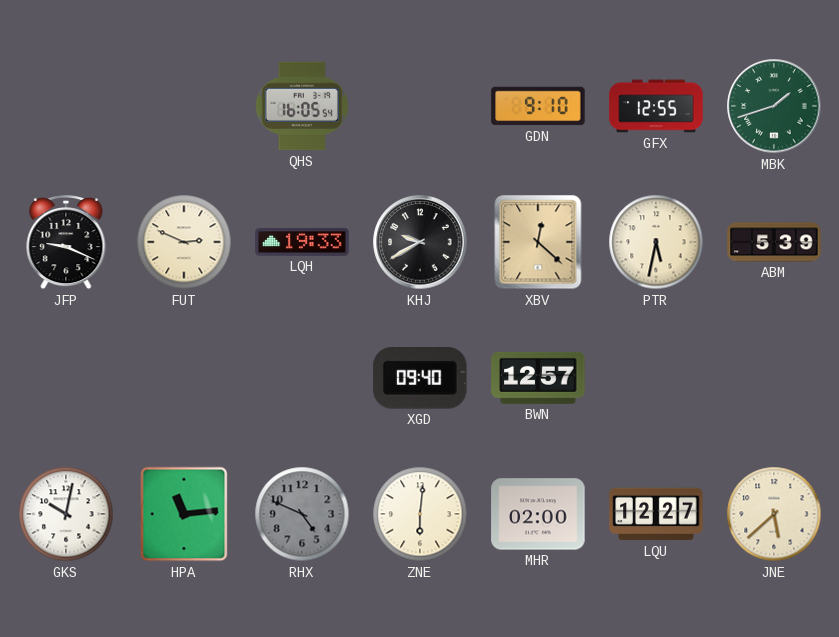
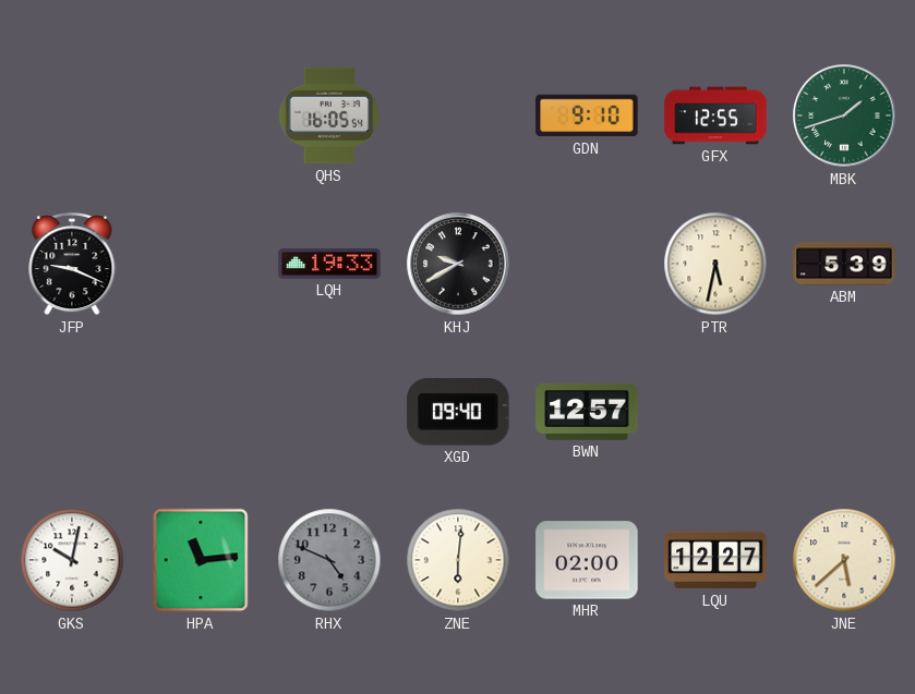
FUT: 2:49 -> none
XBV: 12:22 -> none
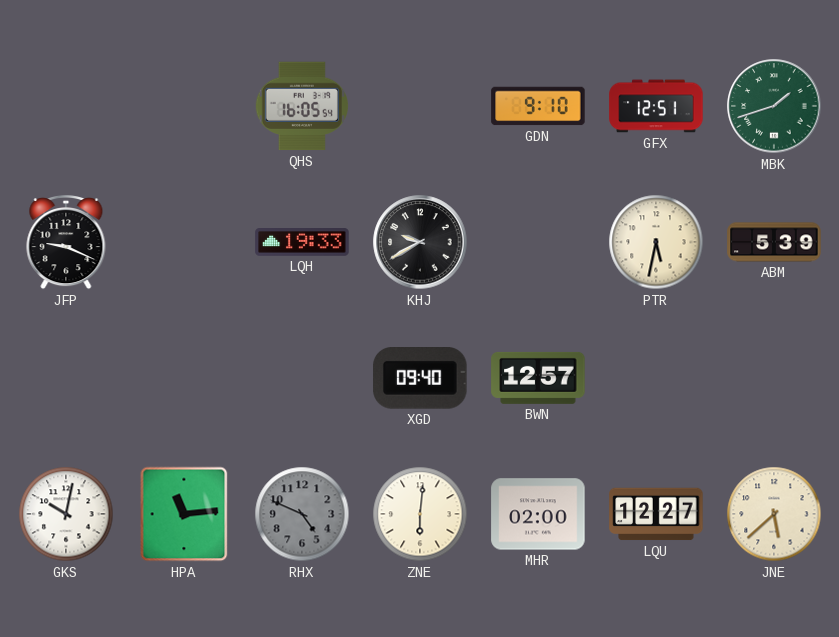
GFX: 12:55 -> 12:51
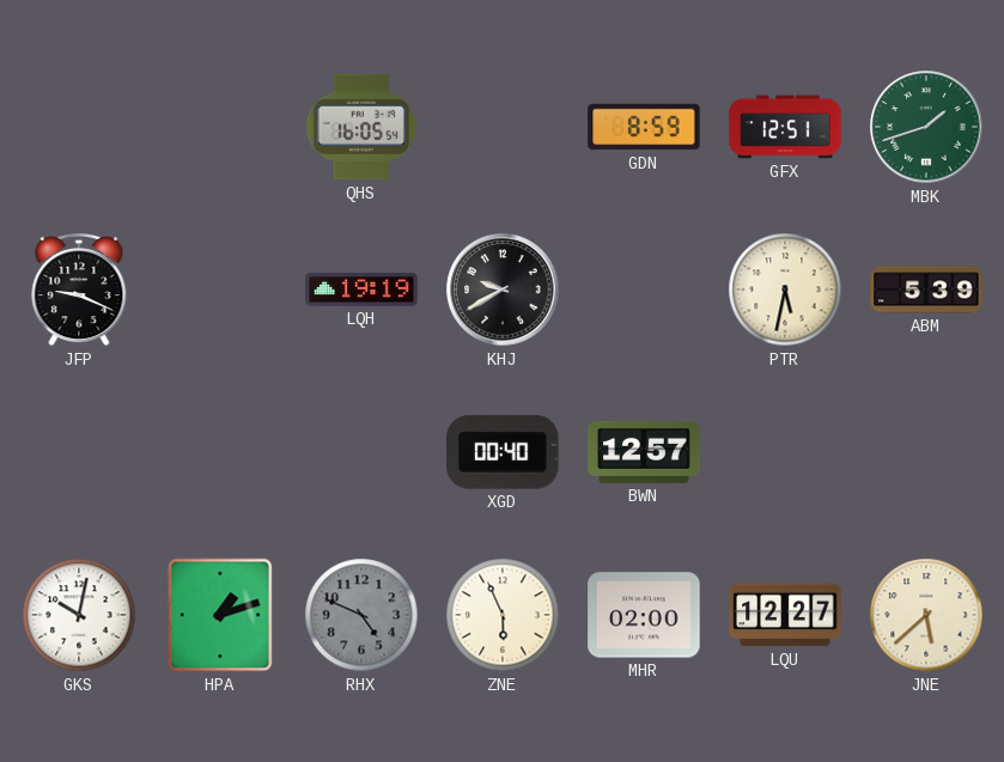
GDN: 9:10 -> 8:59
LQH: 19:33 -> 19:19
XGD: 09:40 -> 00:40
HPA: 11:14 -> 1:12
ZNE: 6:01 -> 5:56
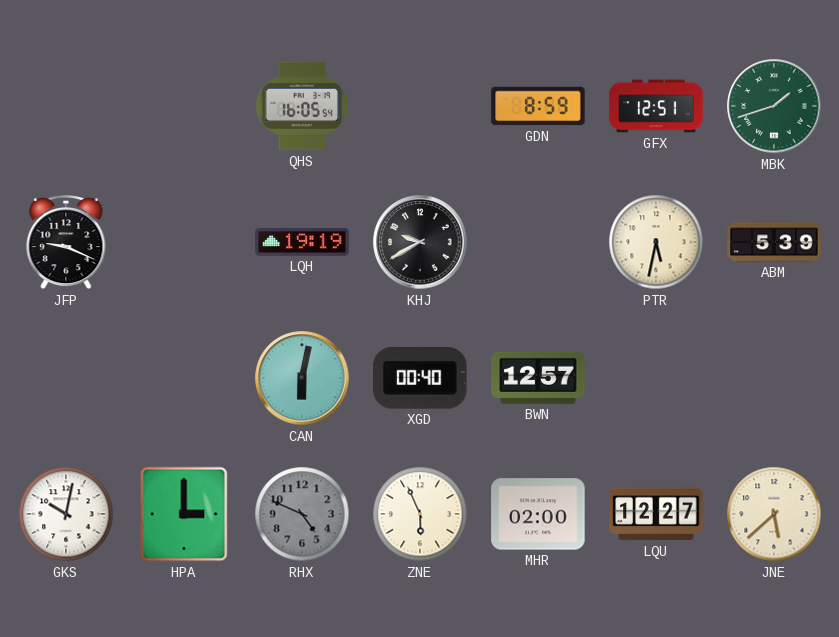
CAN: none -> 6:02
HPA: 1:12 -> 3:00
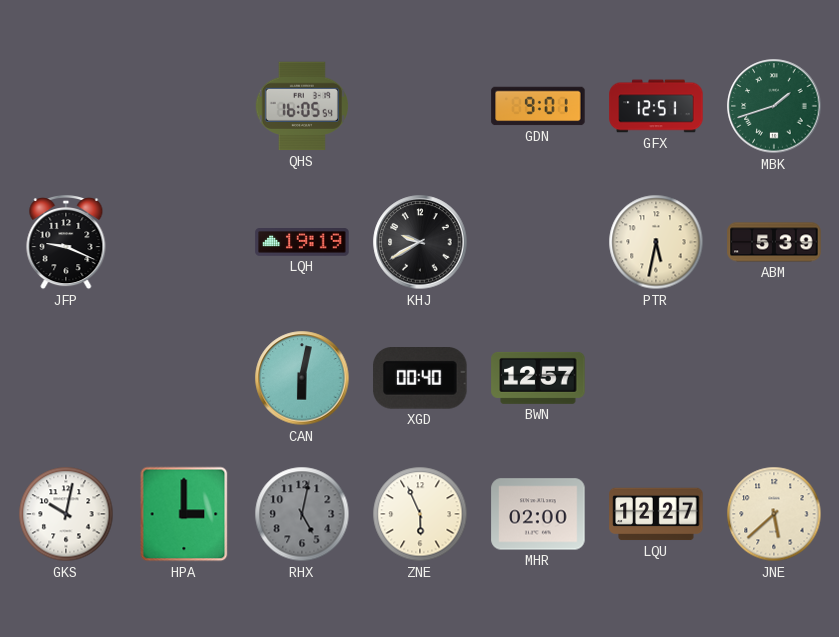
GDN: 8:59 -> 9:01
RHX: 4:49 -> 5:02
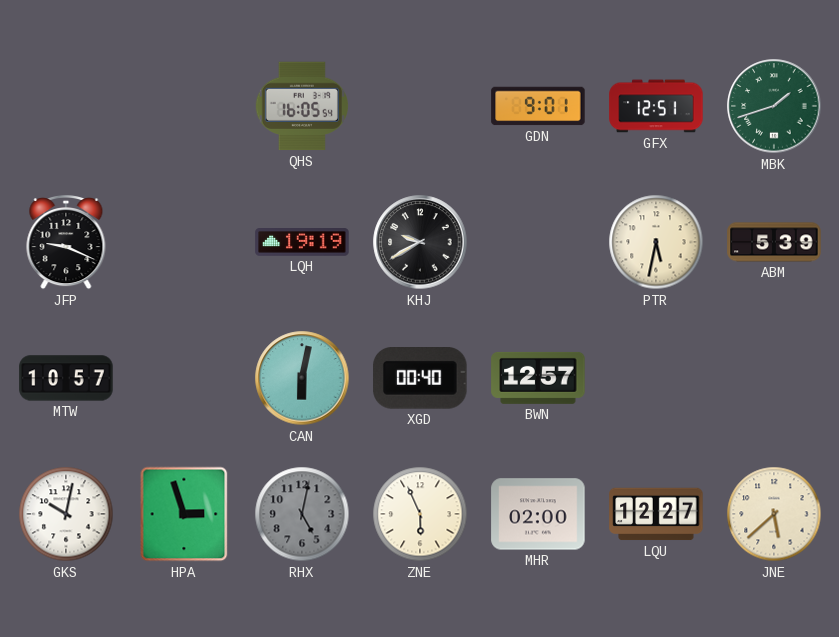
MTW: none -> 10:57
HPA: 3:00 -> 2:57
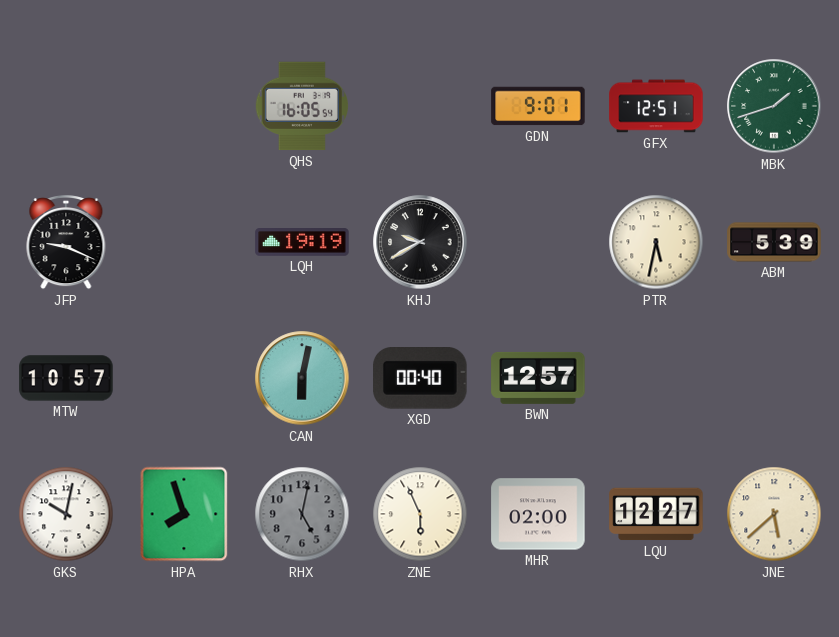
HPA: 2:57 -> 7:57
